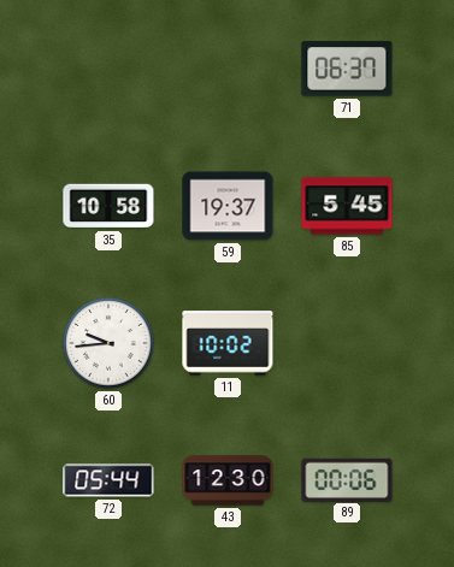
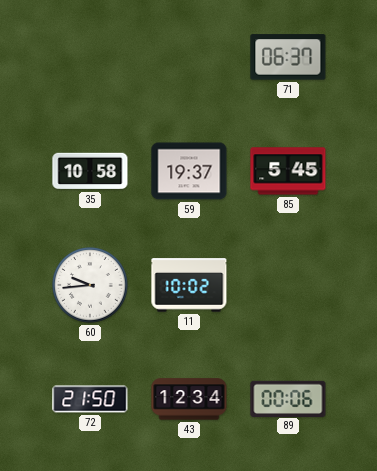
72: 05:44 -> 21:50
43: 12:30 -> 12:34
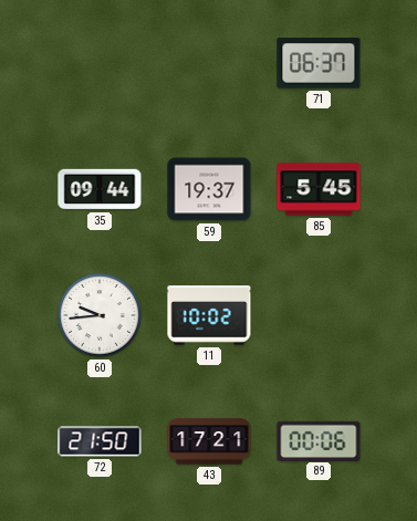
35: 10:58 -> 09:44
43: 12:34 -> 17:21
